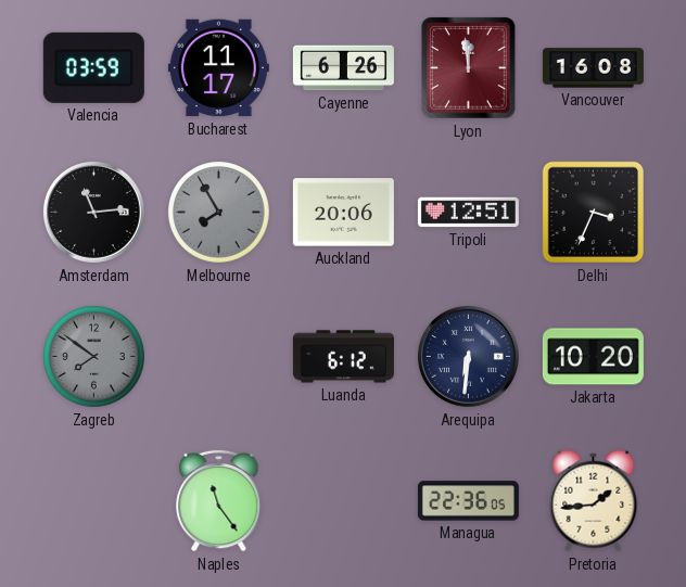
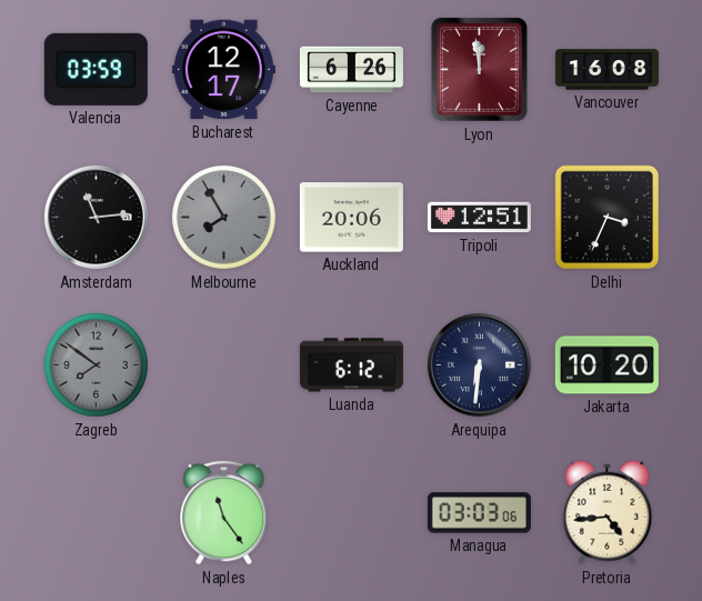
Bucharest: 11:17 -> 12:17
Managua: 22:36 -> 03:03
Pretoria: 1:44 -> 4:44
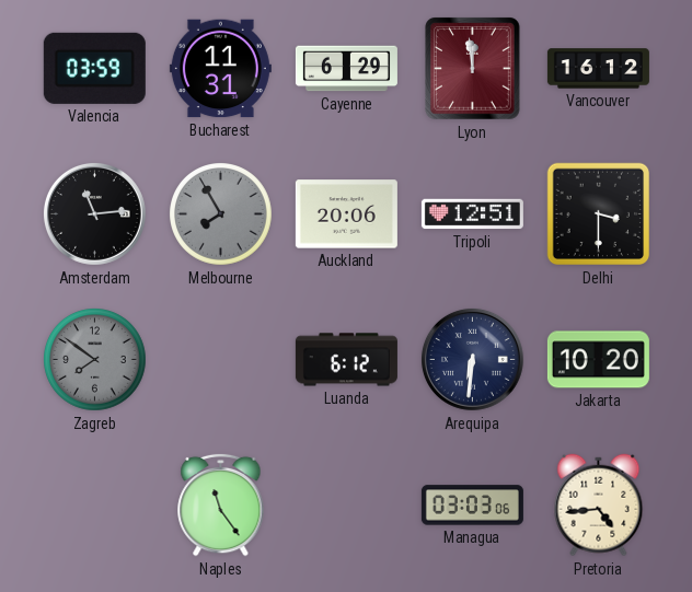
Bucharest: 12:17 -> 11:31
Cayenne: 6:26 -> 6:29
Vancouver: 16:08 -> 16:12
Delhi: 3:34 -> 3:30
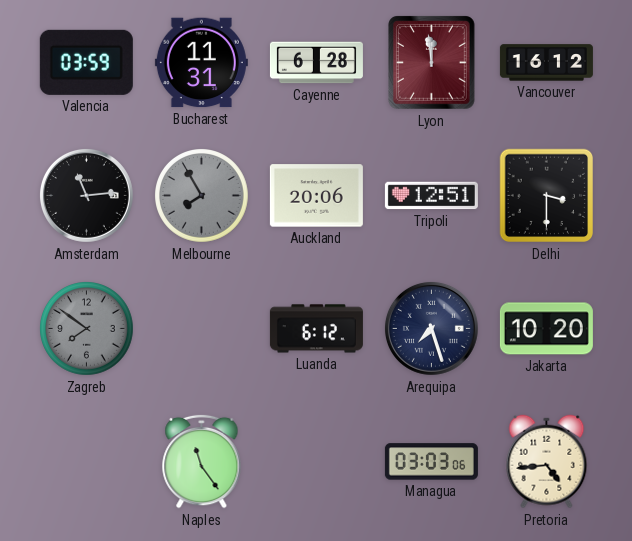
Cayenne: 6:29 -> 6:28
Arequipa: 6:31 -> 7:27
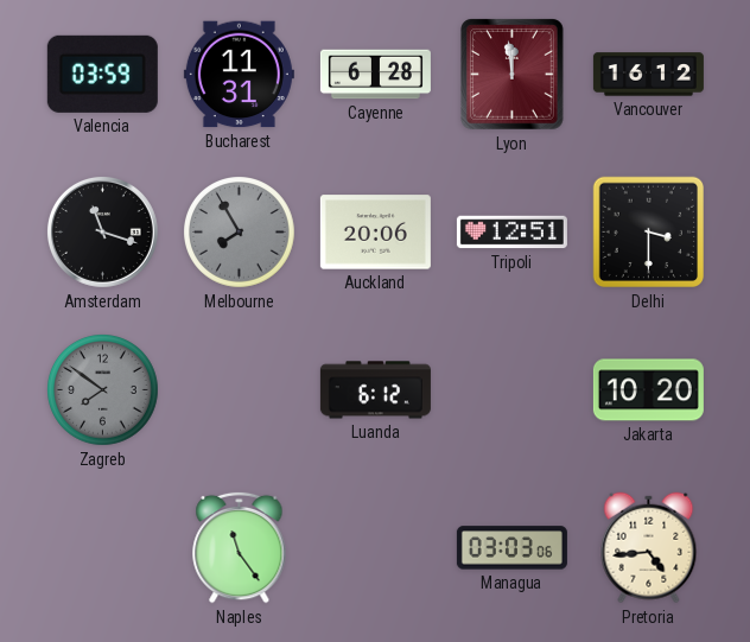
Amsterdam: 11:14 -> 11:18
Arequipa: 7:27 -> none
